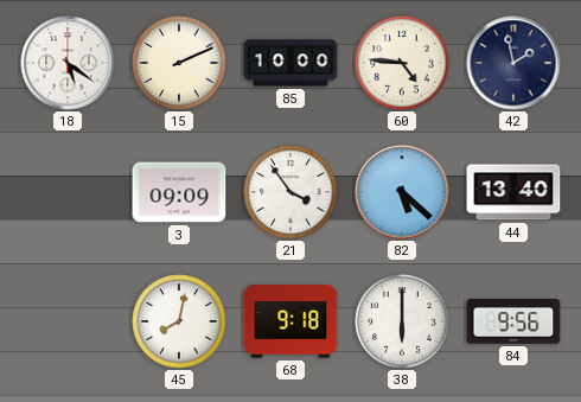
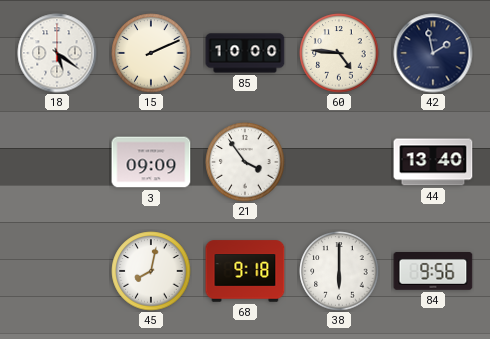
82: 5:22 -> none
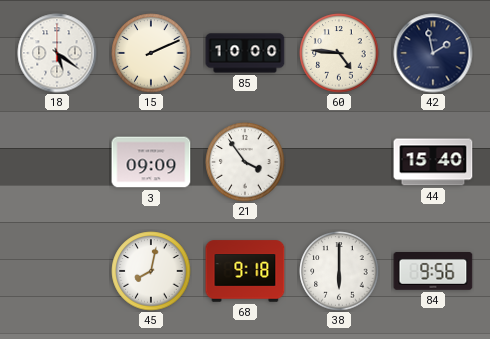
44: 13:40 -> 15:40
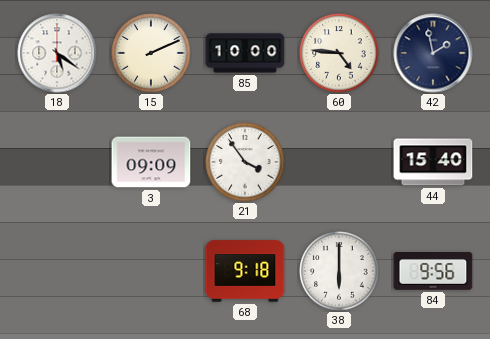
45: 8:02 -> none
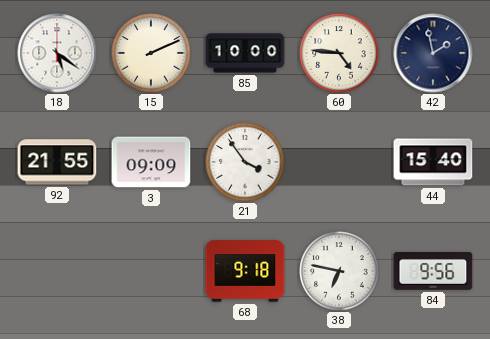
92: none -> 21:55
38: 6:00 -> 6:47
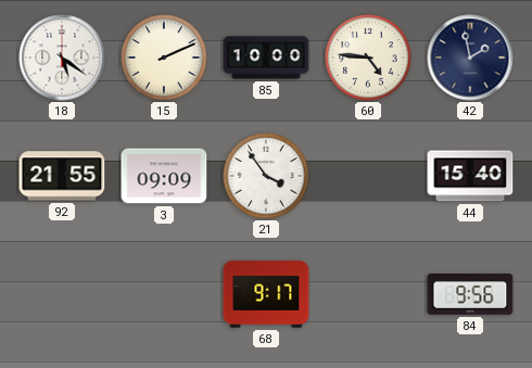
68: 9:18 -> 9:17
38: 6:47 -> none
